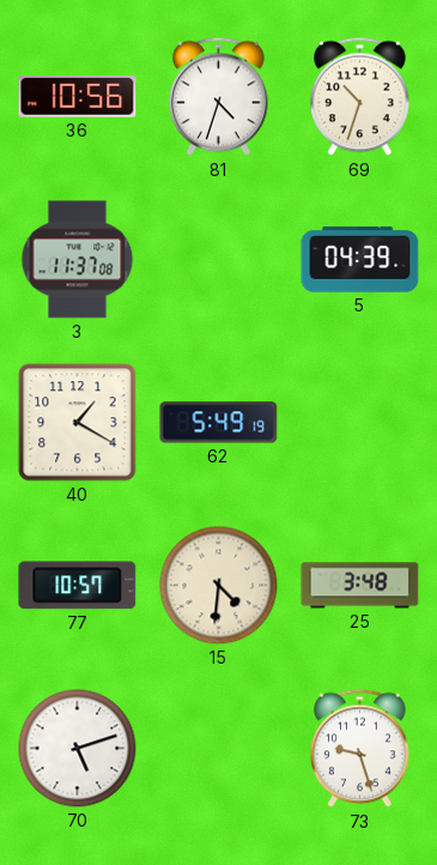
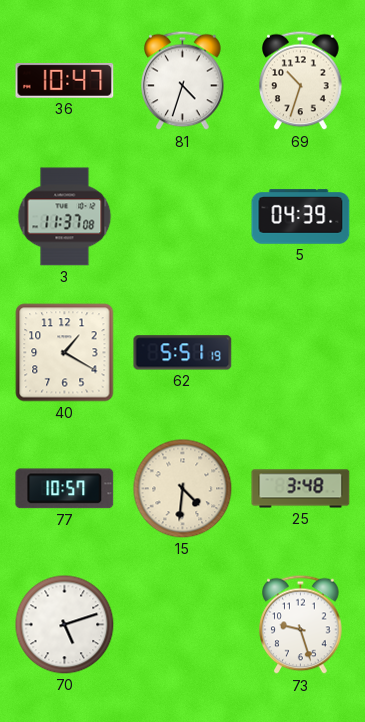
36: 10:56 -> 10:47
62: 5:49 -> 5:51
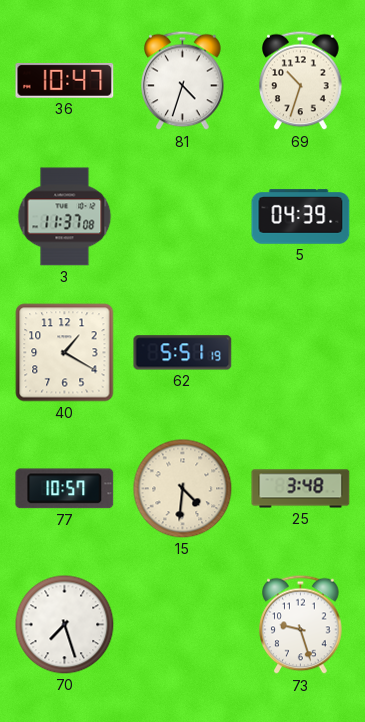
70: 5:12 -> 7:27
